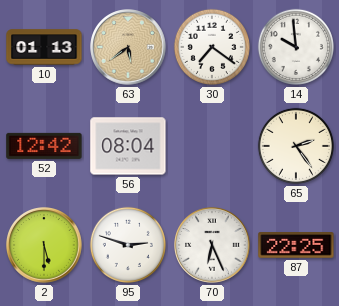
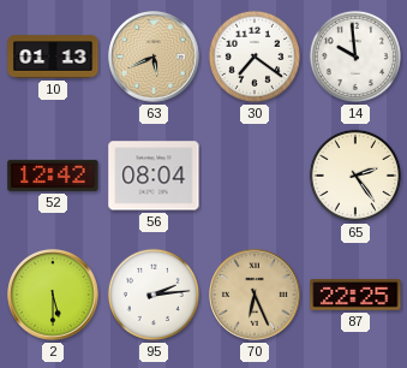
63: 5:39 -> 5:41
95: 2:48 -> 2:14
70 dial: white -> champagne
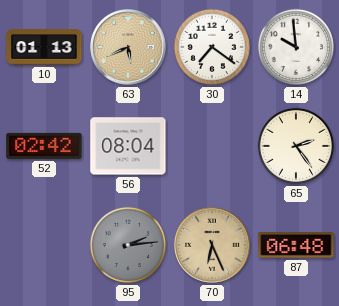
52: 12:42 -> 02:42
2: 5:30 -> none
95 dial: white -> grey
87: 22:25 -> 06:48
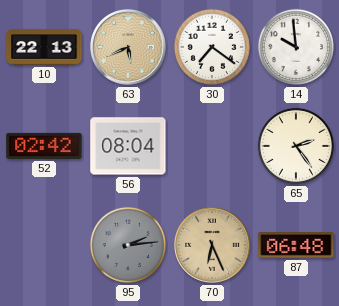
10: 01:13 -> 22:13
